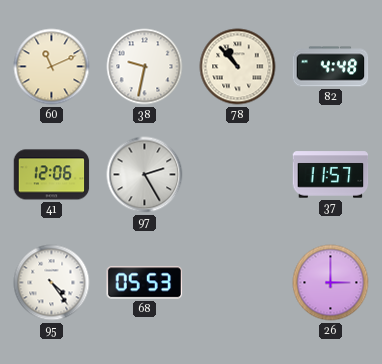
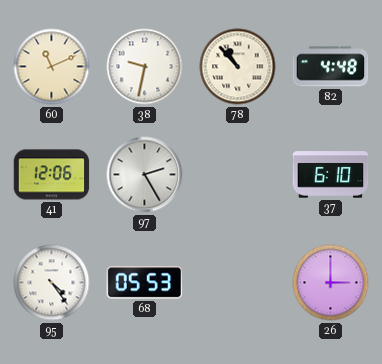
37: 11:57 -> 6:10
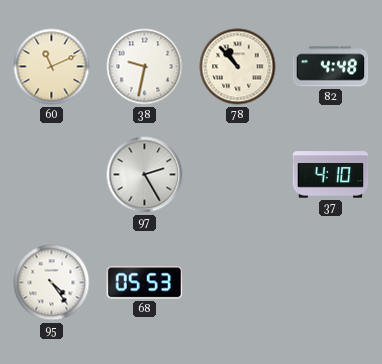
41: 12:06 -> none
37: 6:10 -> 4:10
26: 3:00 -> none
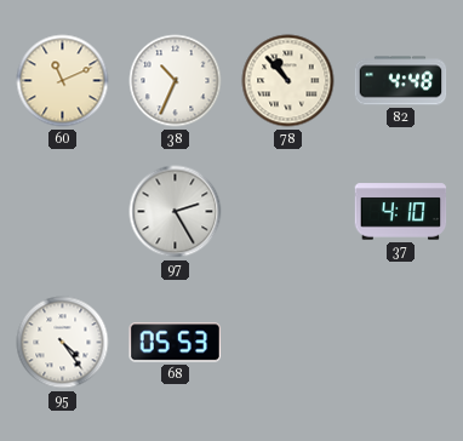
38: 9:32 -> 10:34
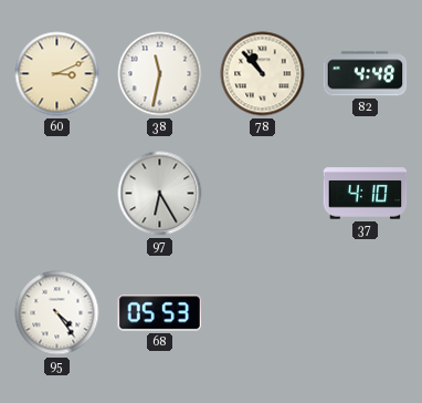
60: 11:11 -> 3:11
38: 10:34 -> 11:32
97: 2:25 -> 6:25
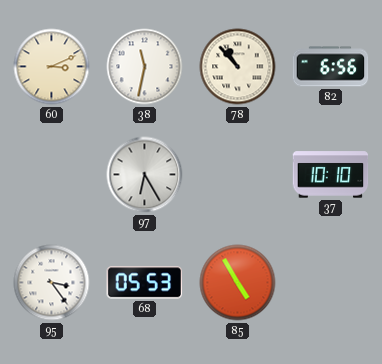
82: 4:48 -> 6:56
37: 4:10 -> 10:10
95: 4:24 -> 3:24
85: none -> 4:55
